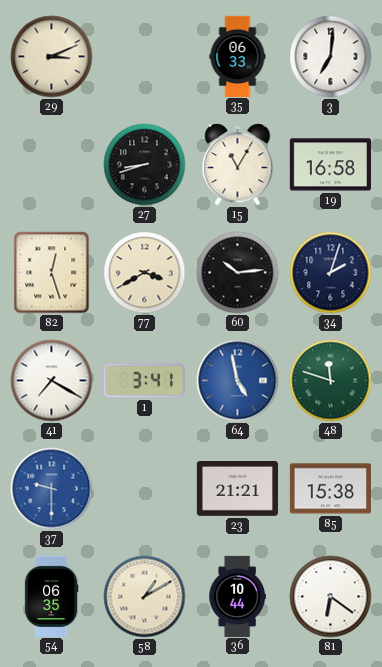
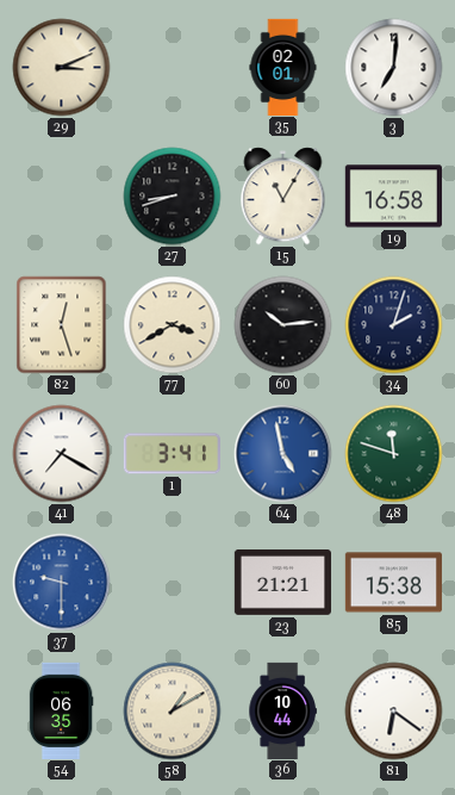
35: 06:33 -> 02:01
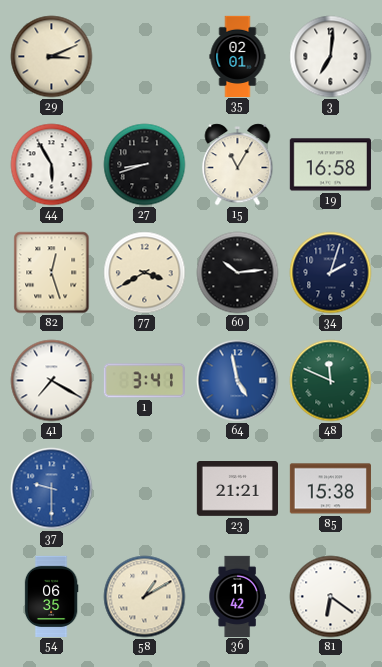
44: none -> 5:55
48: 11:48 -> 11:49
36: 10:44 -> 11:42
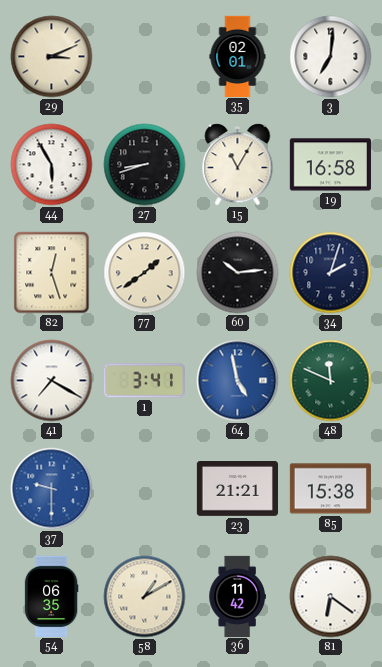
77: 3:40 -> 1:39
